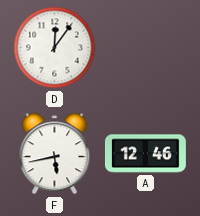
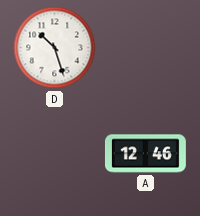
D: 12:06 -> 10:27
F: 5:43 -> none
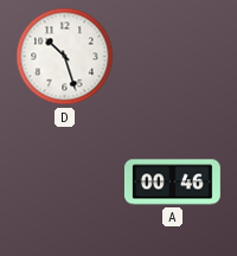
A: 12:46 -> 00:46
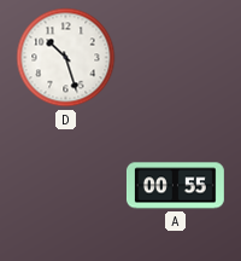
A: 00:46 -> 00:55
